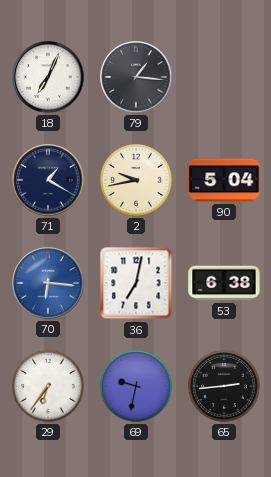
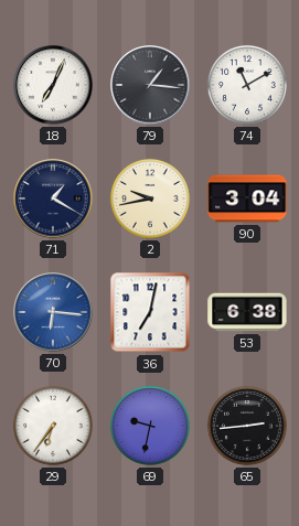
74: none -> 11:10
90: 5:04 -> 3:04
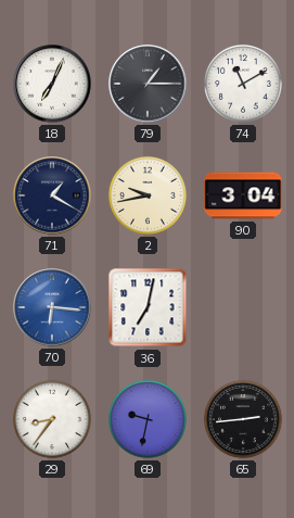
79: 1:16 -> 1:15
53: 6:38 -> none
29: 6:36 -> 8:36
